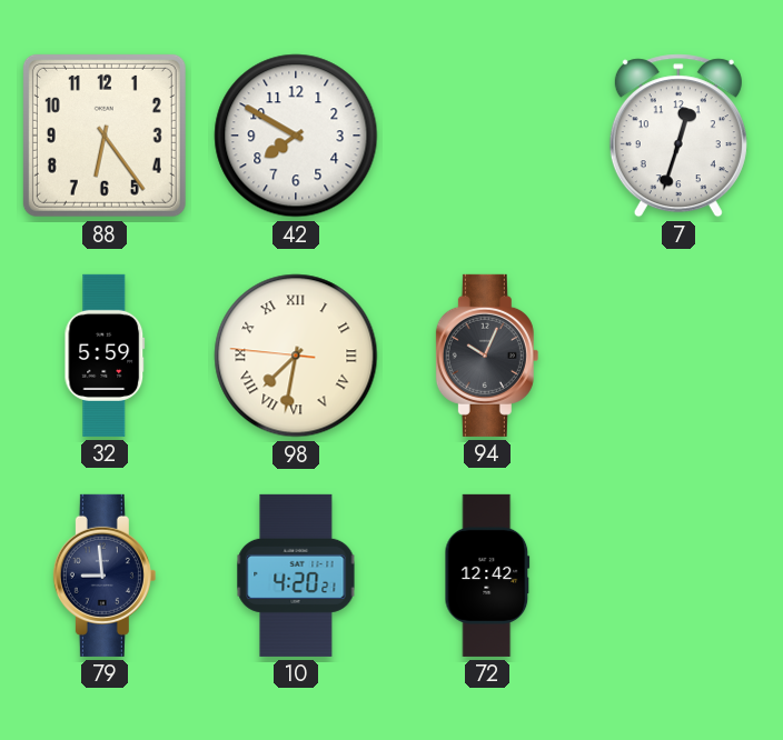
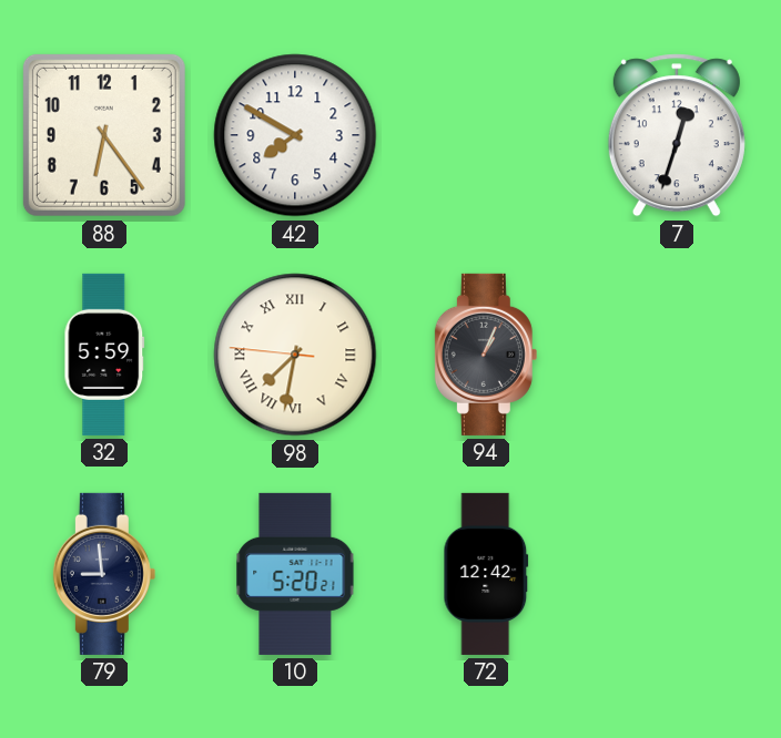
94: 10:04 -> 1:04
10: 4:20 -> 5:20
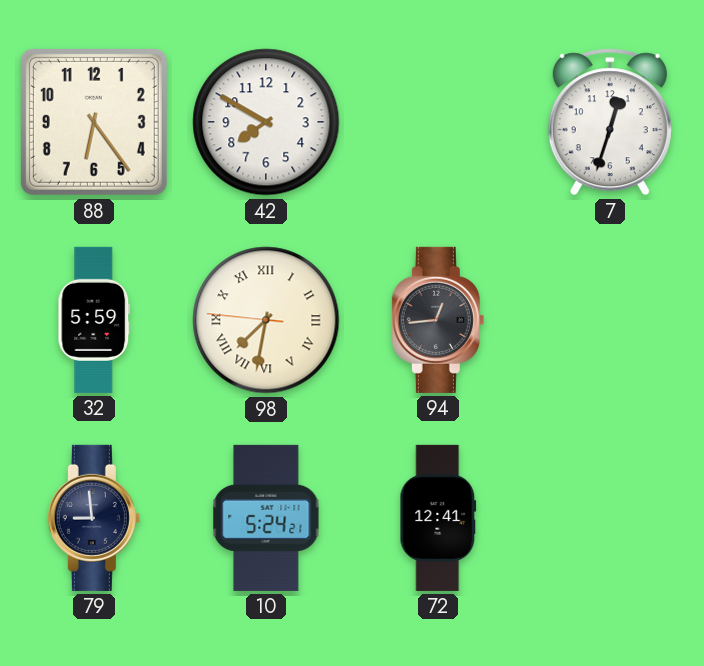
94: 1:04 -> 12:44
10: 5:20 -> 5:24
72: 12:42 -> 12:41
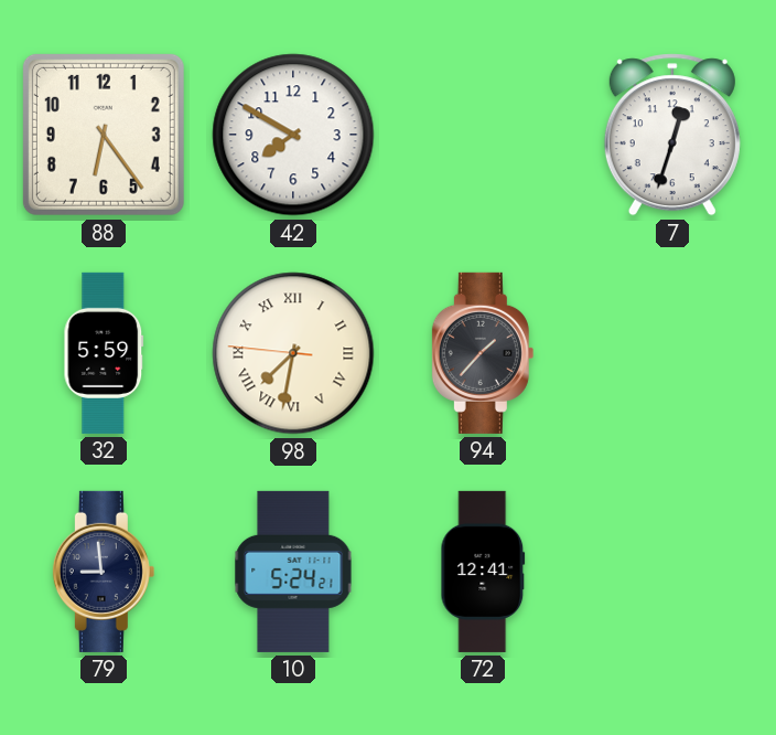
94: 12:44 -> 1:37
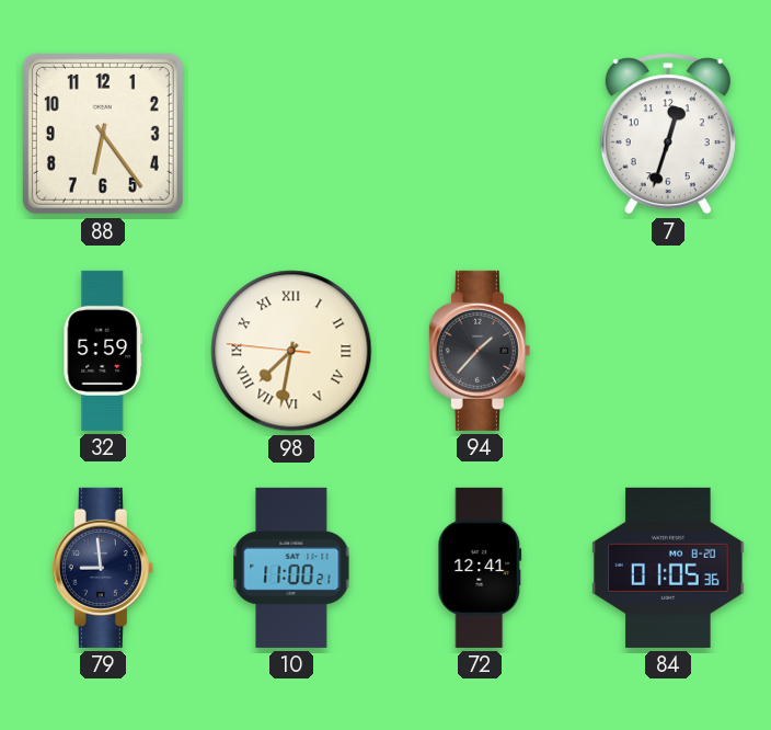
42: 7:50 -> none
10: 5:24 -> 11:00
84: none -> 01:05
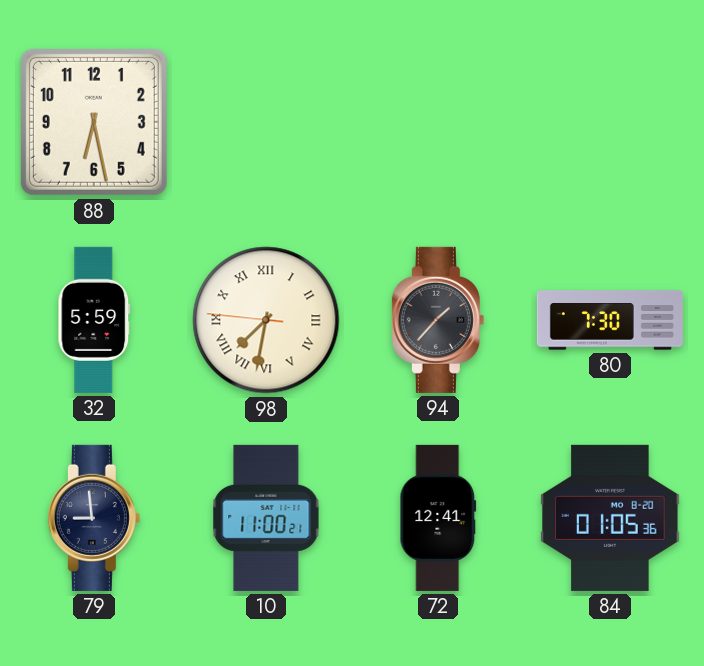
88: 6:24 -> 6:28
7: 12:33 -> none
80: none -> 7:30
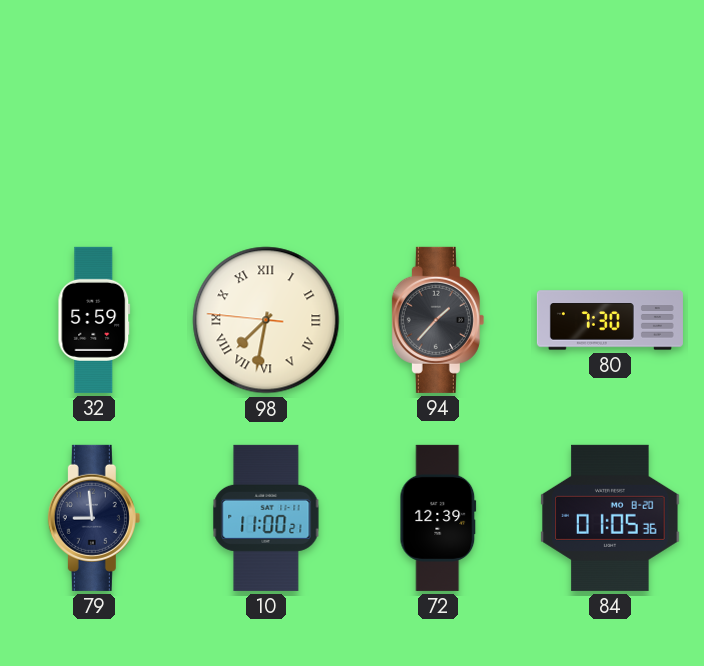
88: 6:28 -> none
72: 12:41 -> 12:39
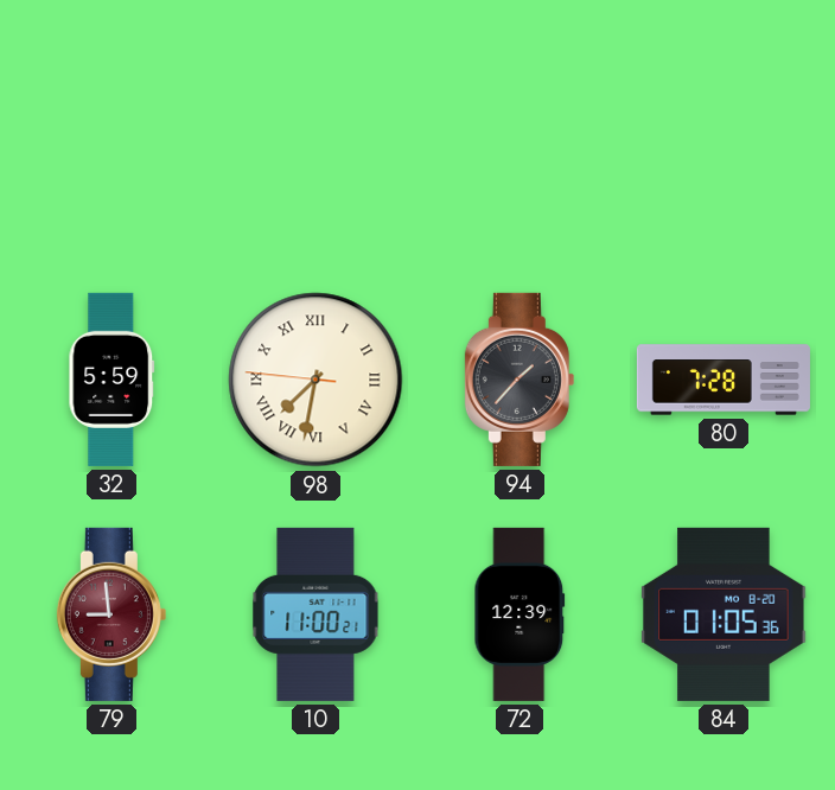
80: 7:30 -> 7:28
79 dial: navy -> burgundy
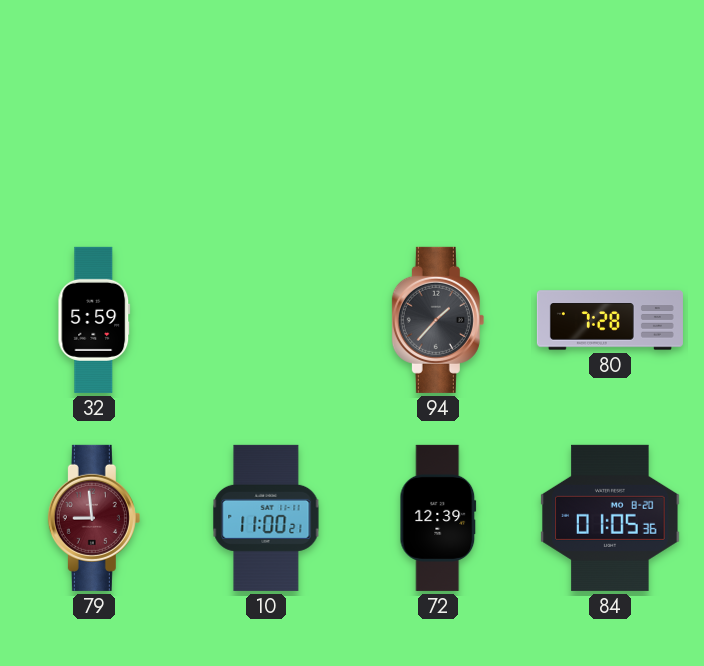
98: 7:31 -> none
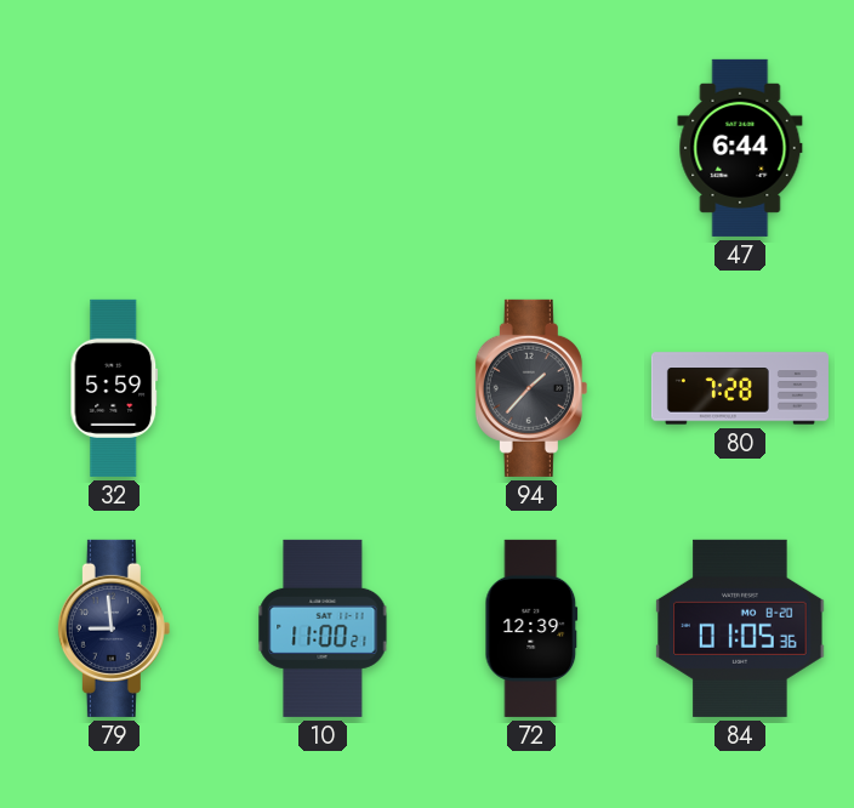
47: none -> 6:44
79 dial: burgundy -> navy
